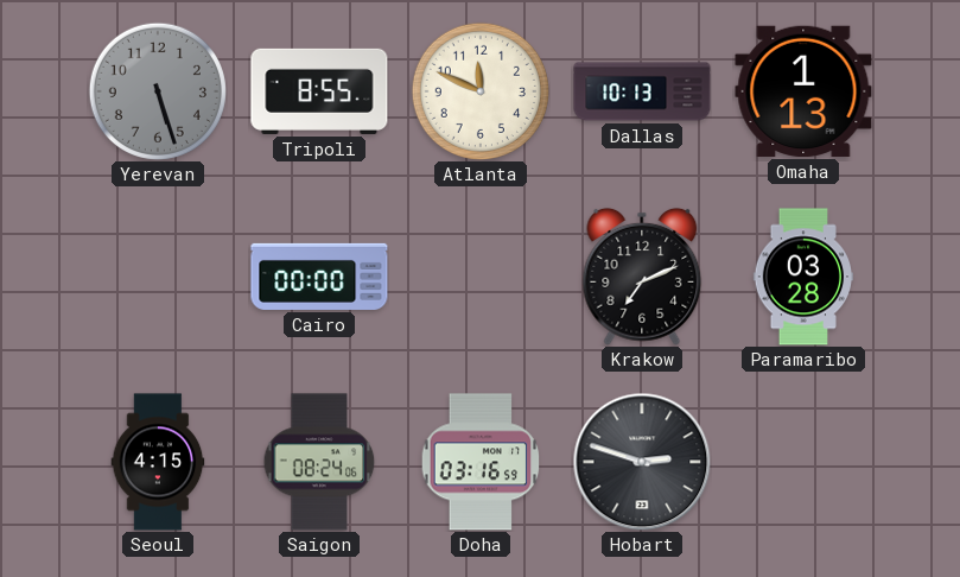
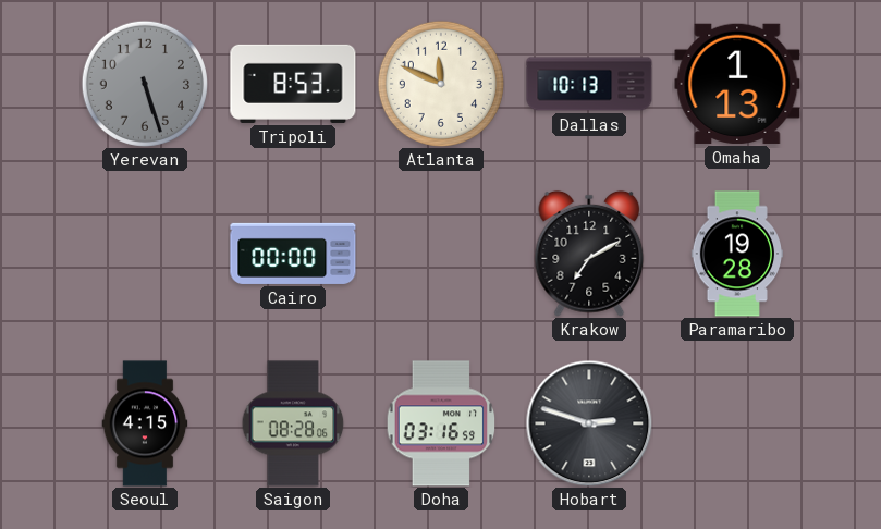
Tripoli: 8:55 -> 8:53
Krakow: 7:11 -> 7:10
Paramaribo: 03:28 -> 19:28
Saigon: 08:24 -> 08:28
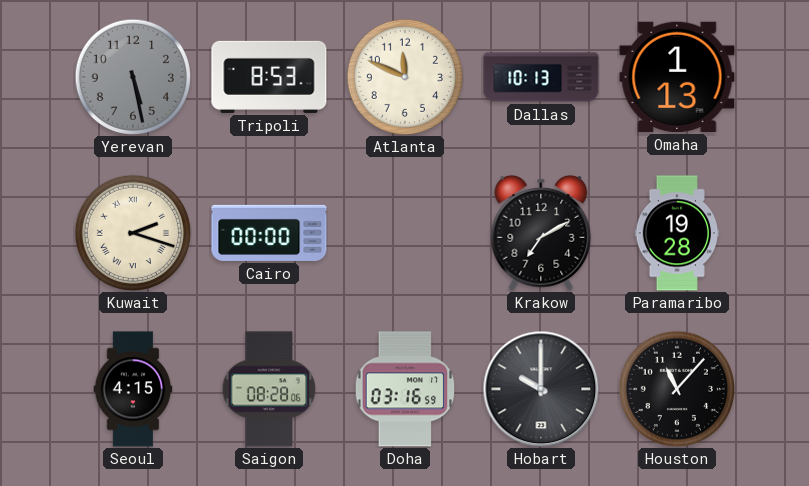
Yerevan: 5:27 -> 5:28
Kuwait: none -> 2:18
Hobart: 2:48 -> 10:00
Houston: none -> 11:07
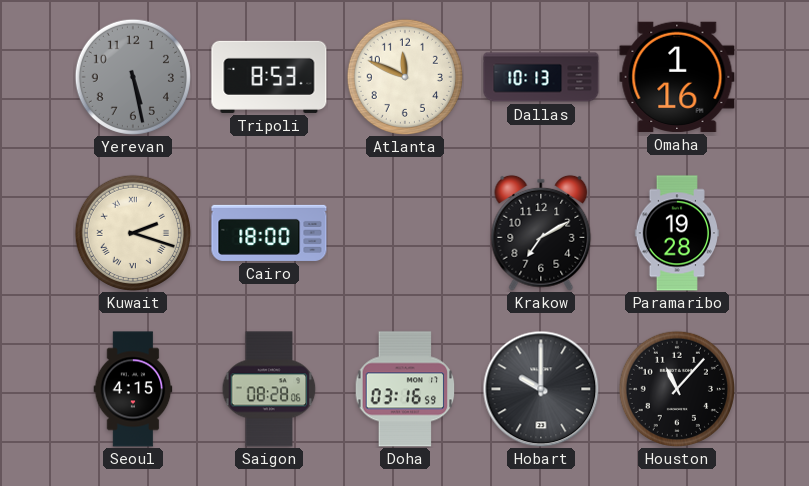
Omaha: 1:13 -> 1:16
Cairo: 00:00 -> 18:00
